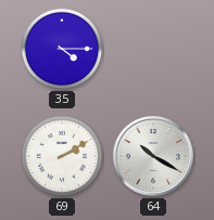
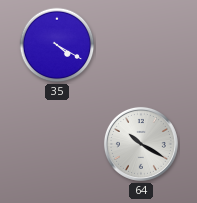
35: 4:15 -> 4:20
69: 2:10 -> none
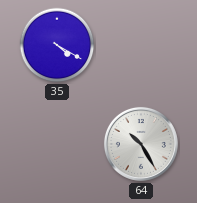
64: 10:20 -> 10:25
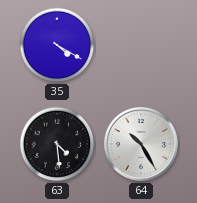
63: none -> 4:29
